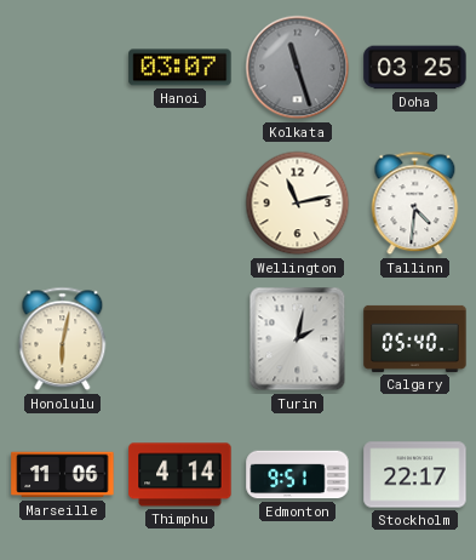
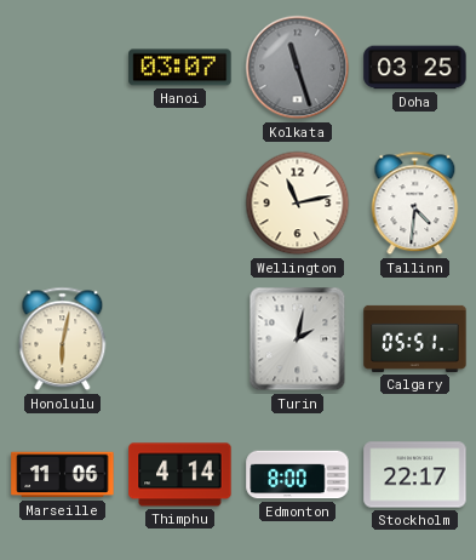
Calgary: 05:40 -> 05:51
Edmonton: 9:51 -> 8:00
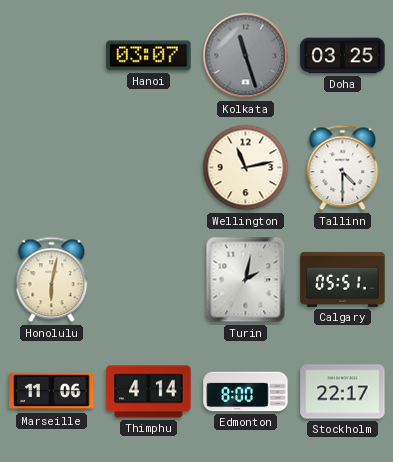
Tallinn: 4:31 -> 4:30
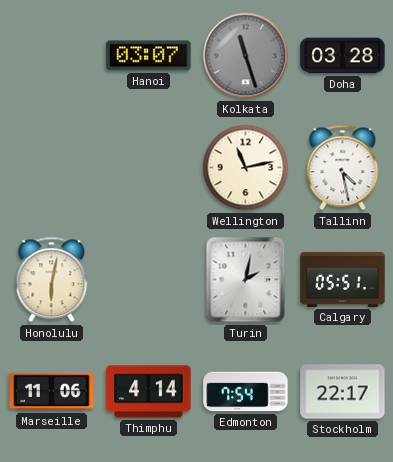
Doha: 03:25 -> 03:28
Tallinn: 4:30 -> 4:28
Edmonton: 8:00 -> 7:54
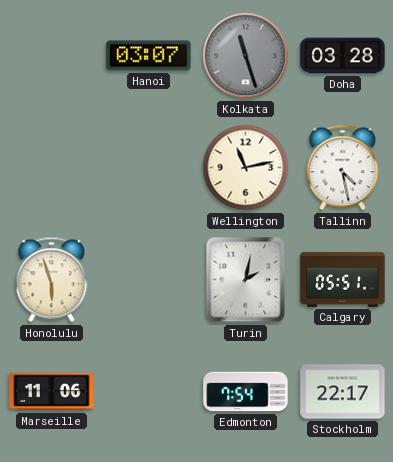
Honolulu: 6:02 -> 5:57
Thimphu: 4:14 -> none
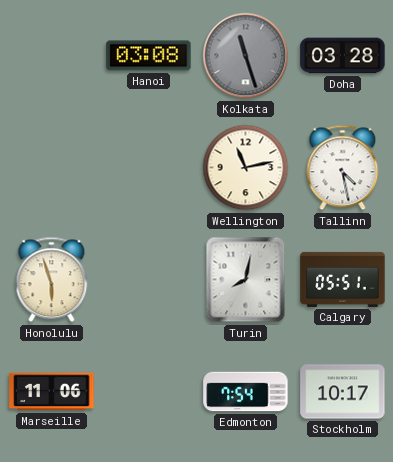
Hanoi: 03:07 -> 03:08
Turin: 2:02 -> 8:02
Stockholm: 22:17 -> 10:17
